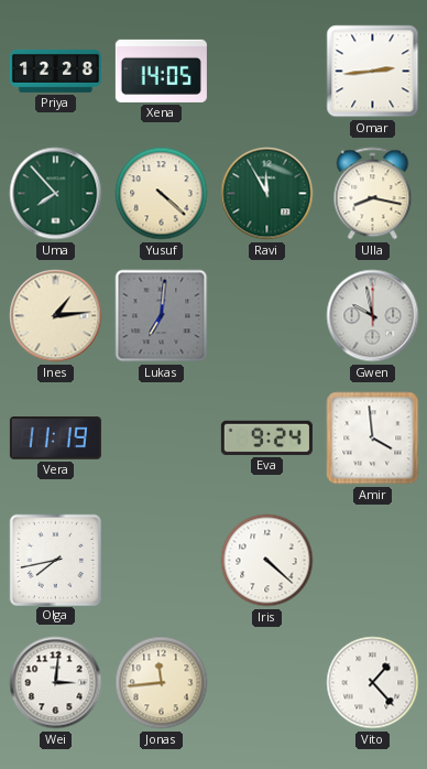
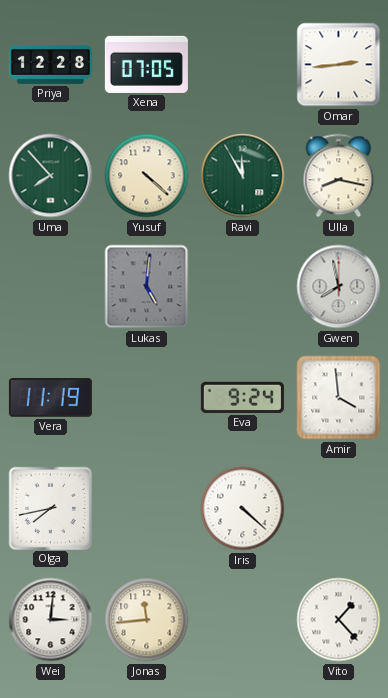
Xena: 14:05 -> 07:05
Ines: 1:14 -> none
Lukas: 7:01 -> 5:01
Gwen: 9:58 -> 7:58
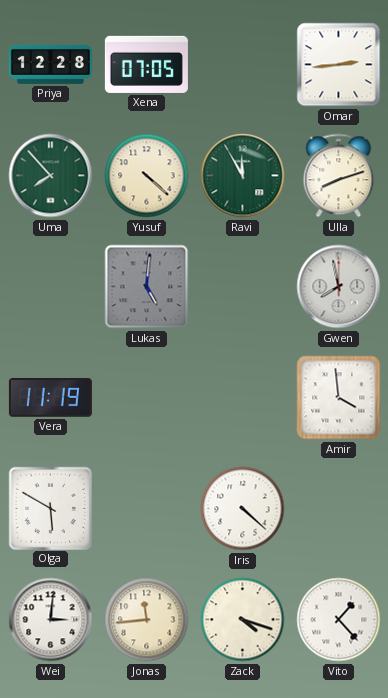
Ulla: 8:17 -> 8:12
Eva: 9:24 -> none
Olga: 7:43 -> 5:50
Zack: none -> 4:18
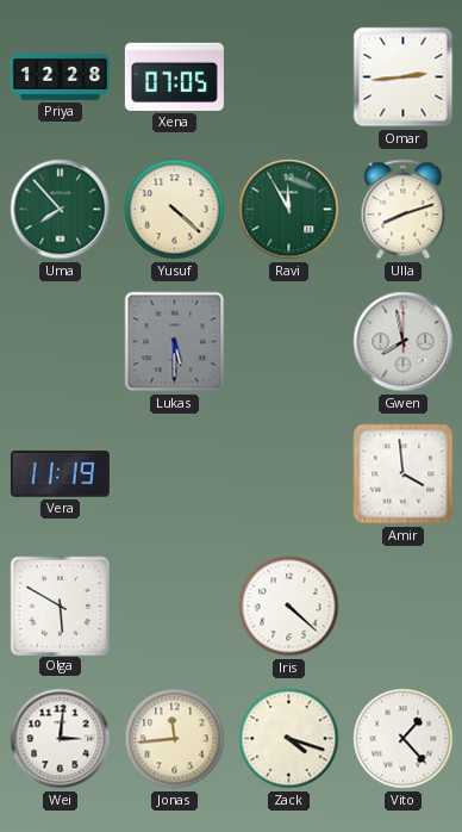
Lukas: 5:01 -> 5:30
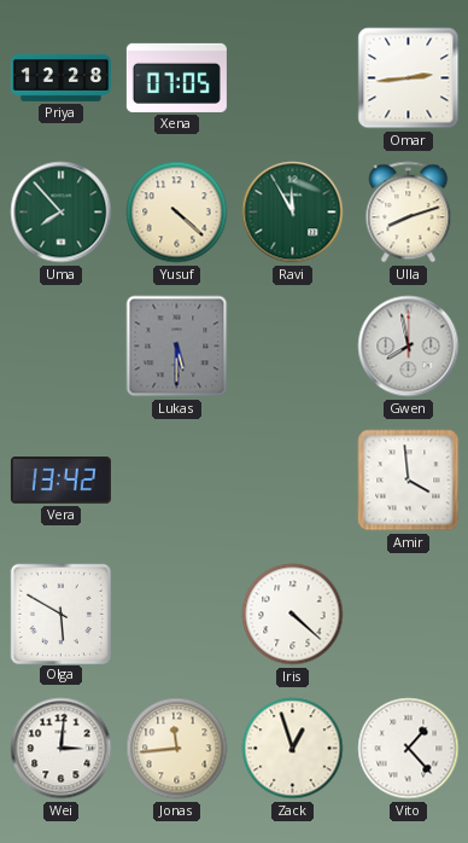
Vera: 11:19 -> 13:42
Zack: 4:18 -> 12:57
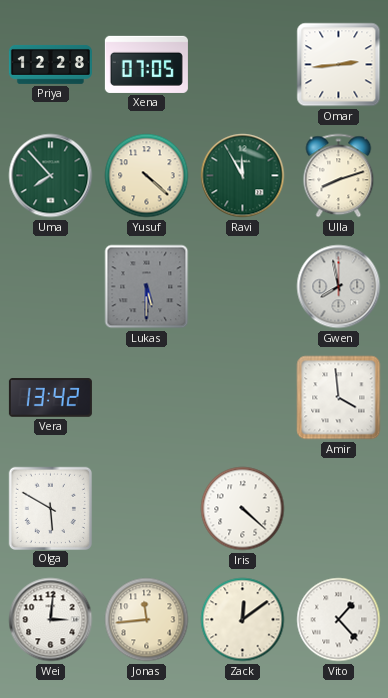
Zack: 12:57 -> 12:09
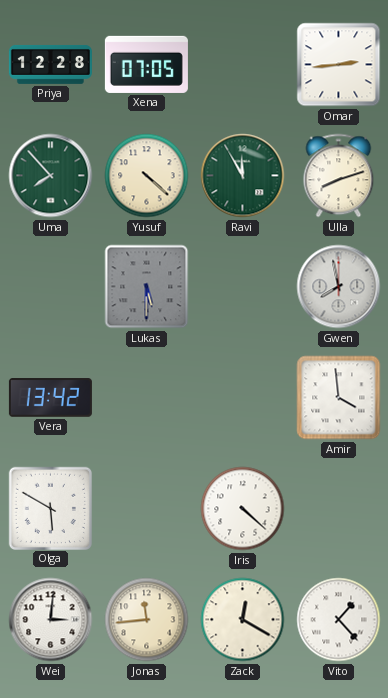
Zack: 12:09 -> 12:20
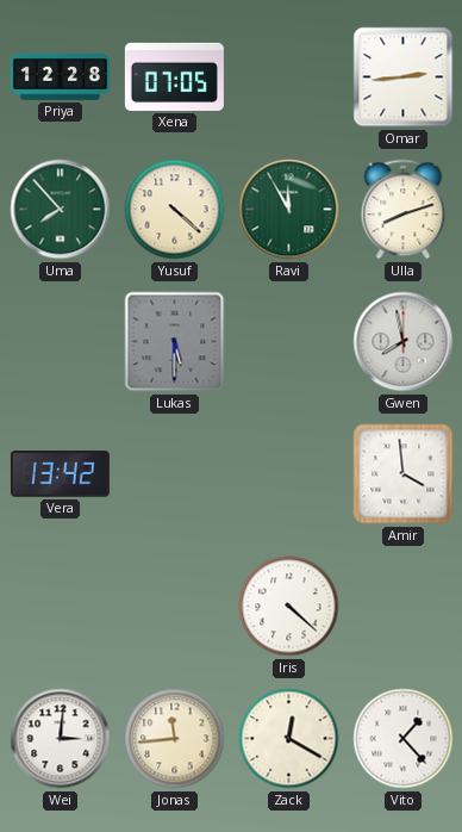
Olga: 5:50 -> none
